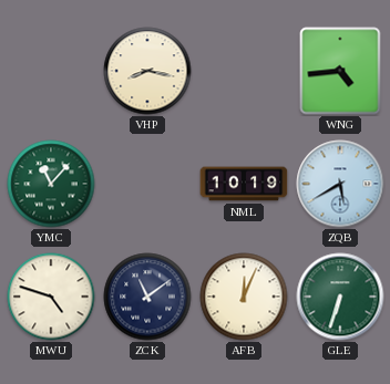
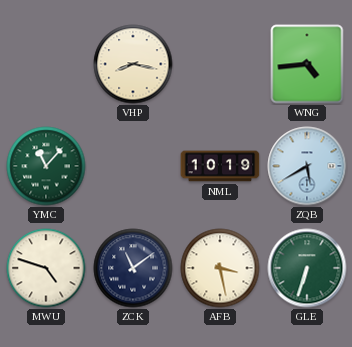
AFB: 12:04 -> 3:28
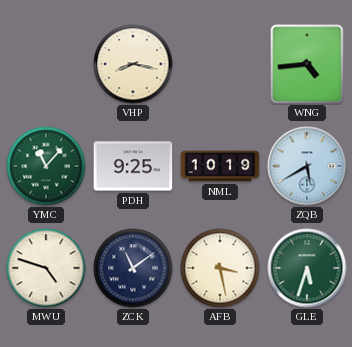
PDH: none -> 9:25
GLE: 6:33 -> 5:33
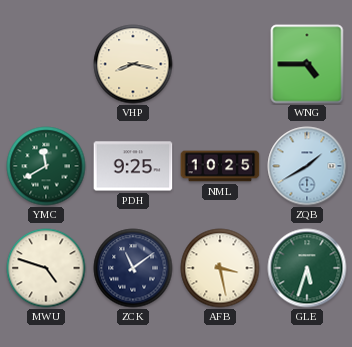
WNG: 4:44 -> 4:45
YMC: 11:07 -> 11:40
NML: 10:19 -> 10:25
ZQB: 5:40 -> 1:40
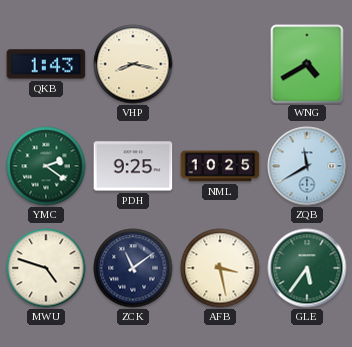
QKB: none -> 1:43
WNG: 4:45 -> 4:40
YMC: 11:40 -> 2:21
ZQB: 1:40 -> 11:40
GLE: 5:33 -> 5:36
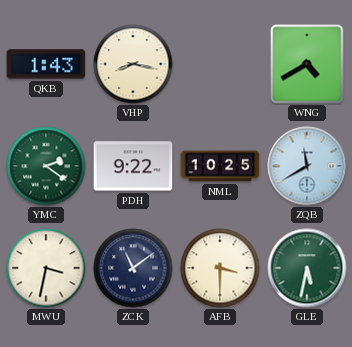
PDH: 9:25 -> 9:22
MWU: 4:48 -> 3:32
AFB: 3:28 -> 3:30
GLE: 5:36 -> 5:32
